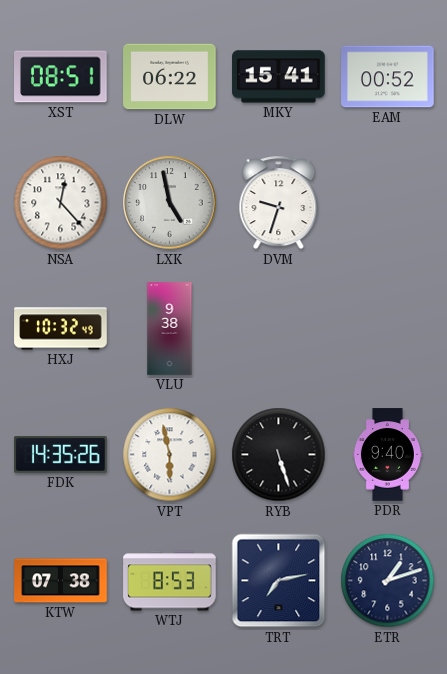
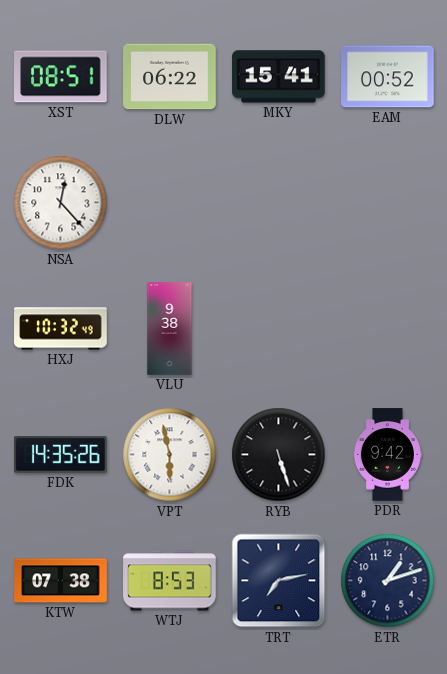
LXK: 4:58 -> none
DVM: 9:33 -> none
PDR: 9:40 -> 9:42
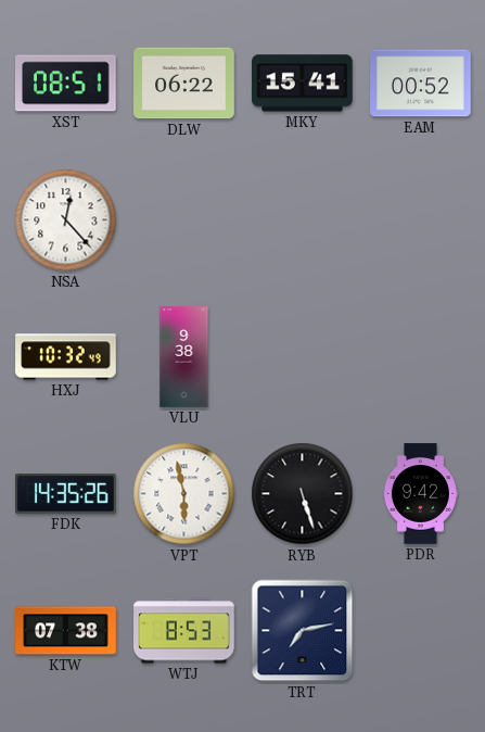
ETR: 1:12 -> none
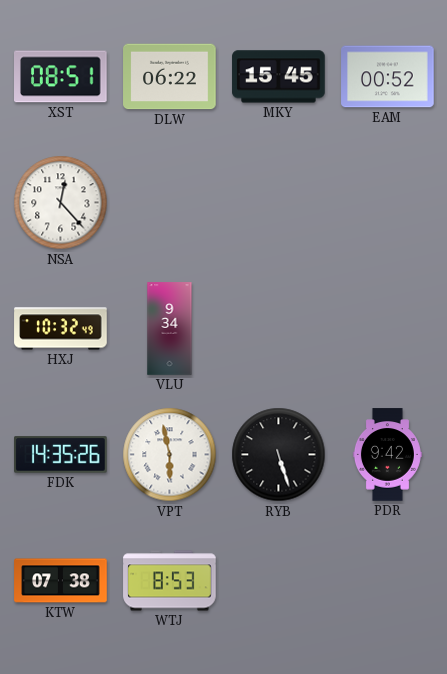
MKY: 15:41 -> 15:45
VLU: 9:38 -> 9:34
TRT: 7:13 -> none
